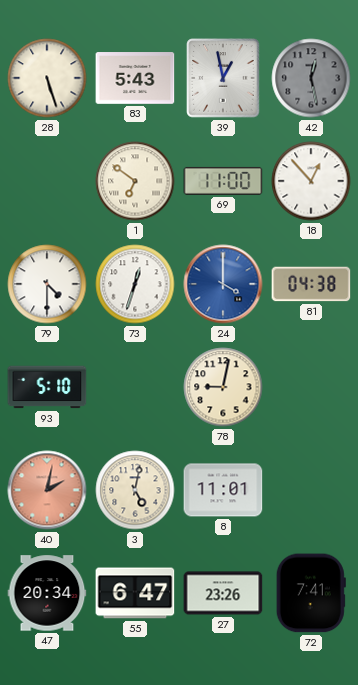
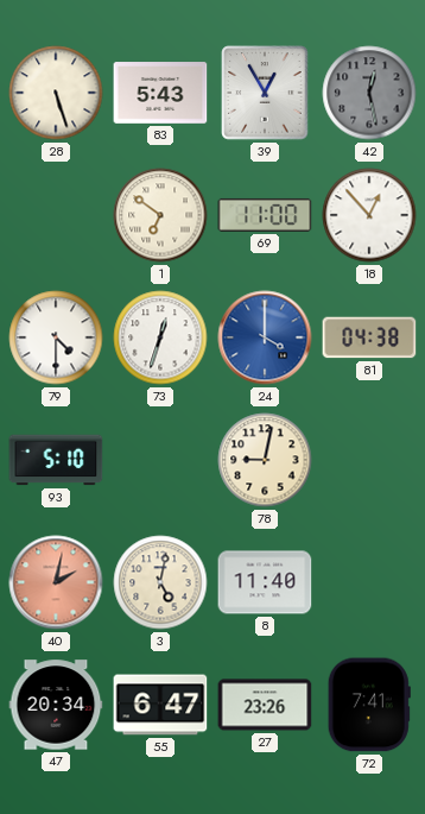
39: 12:58 -> 12:55
8: 11:01 -> 11:40
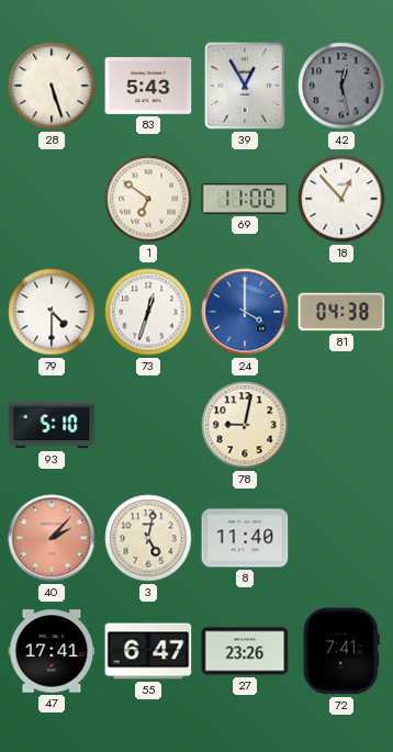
40: 2:02 -> 2:07
47: 20:34 -> 17:41
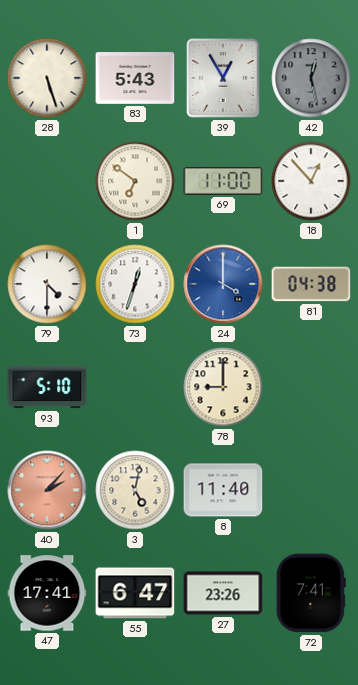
78: 9:02 -> 9:00
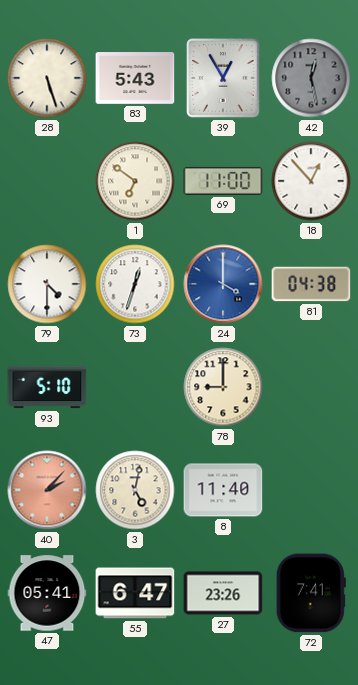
47: 17:41 -> 05:41
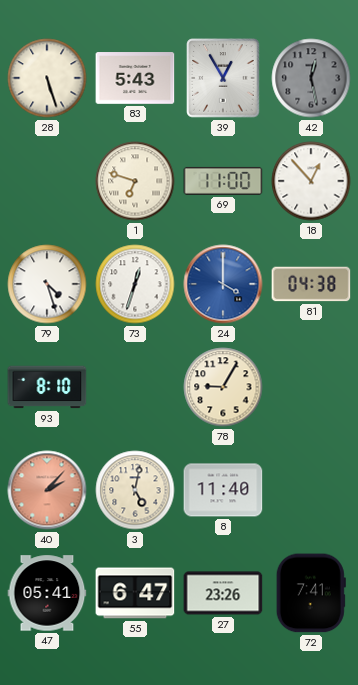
1: 6:51 -> 6:48
79: 4:30 -> 4:27
93: 5:10 -> 8:10
78: 9:00 -> 9:05
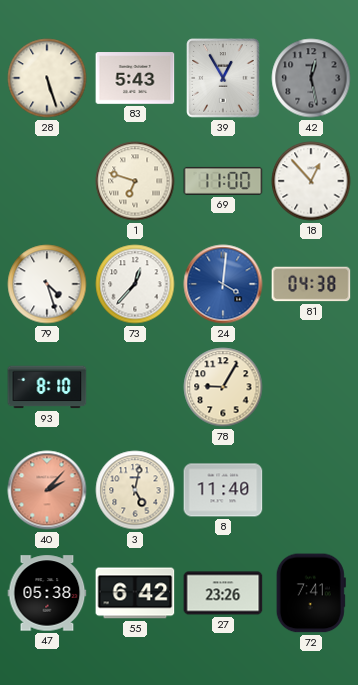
73: 12:33 -> 12:37
24: 4:00 -> 4:01
47: 05:41 -> 05:38
55: 6:47 -> 6:42
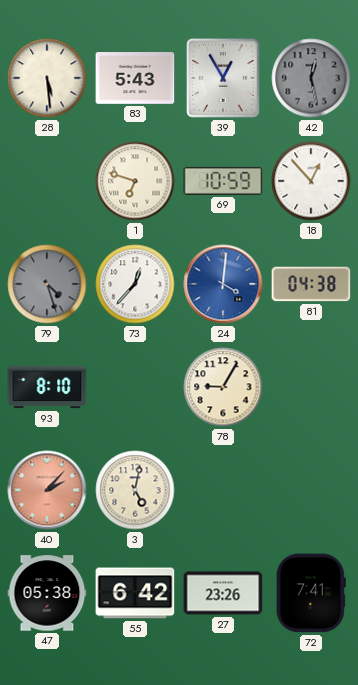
28: 5:27 -> 5:29
69: 11:00 -> 10:59
79 dial: white -> grey
8: 11:40 -> none
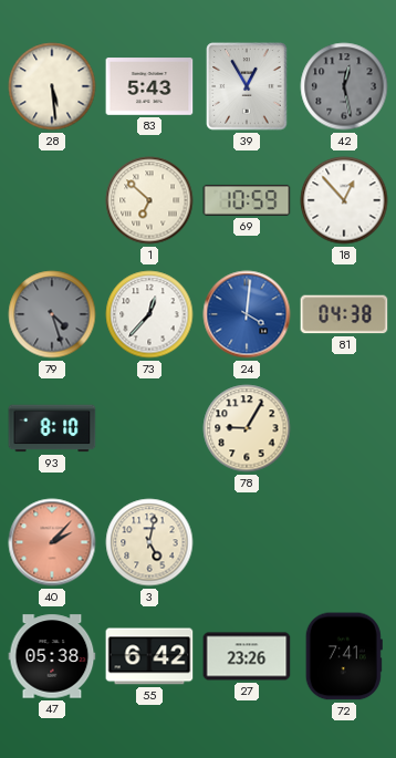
1: 6:48 -> 6:52
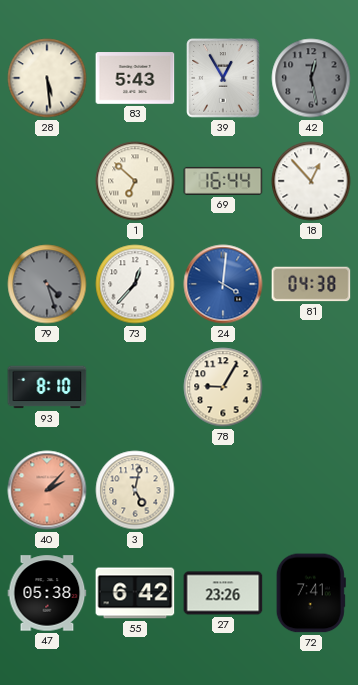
69: 10:59 -> 16:44
